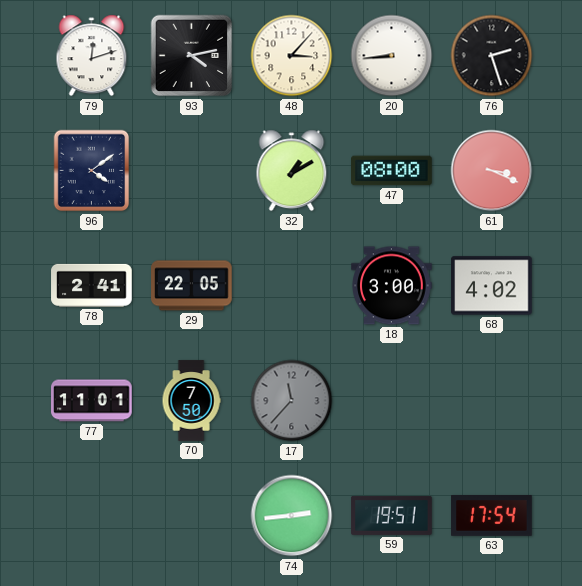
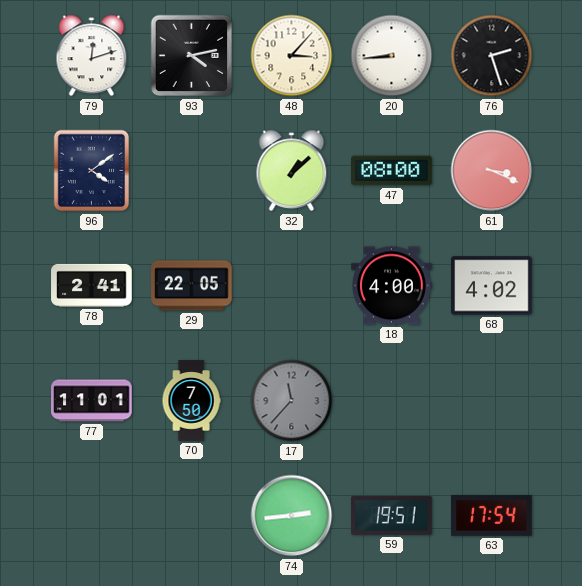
32: 1:10 -> 1:08
18: 3:00 -> 4:00
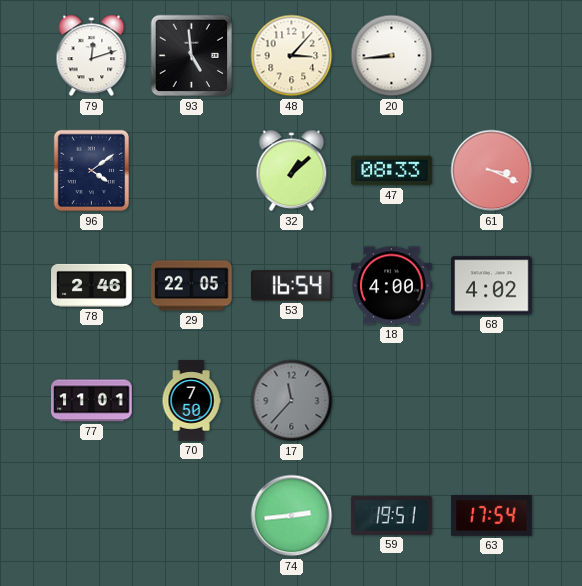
93: 4:13 -> 4:59
76: 2:27 -> none
47: 08:00 -> 08:33
78: 2:41 -> 2:46
53: none -> 16:54
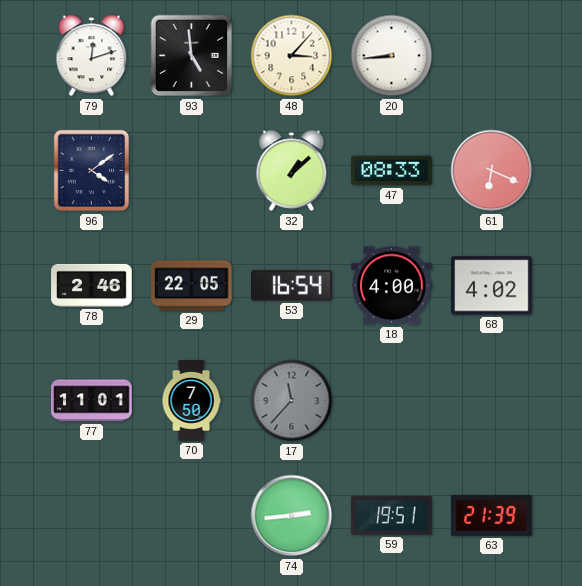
61: 3:19 -> 6:19
63: 17:54 -> 21:39
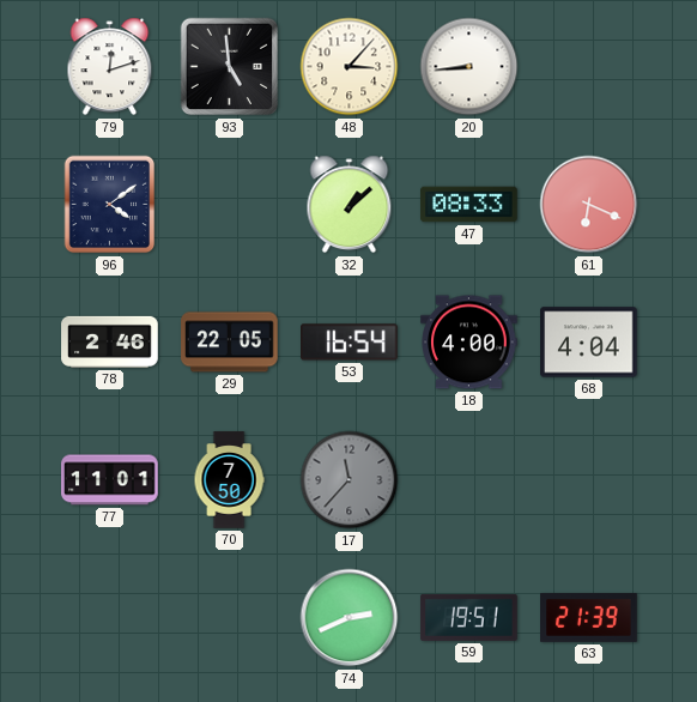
68: 4:02 -> 4:04
74: 2:44 -> 2:41
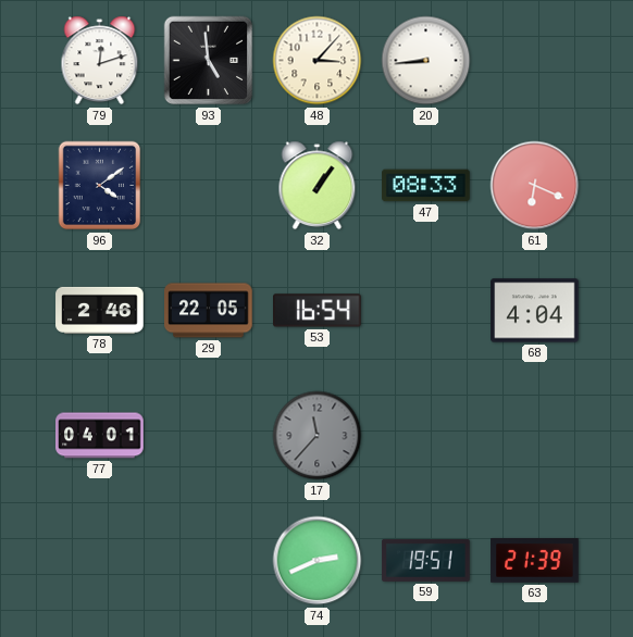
32: 1:08 -> 1:06
18: 4:00 -> none
77: 11:01 -> 04:01
70: 7:50 -> none
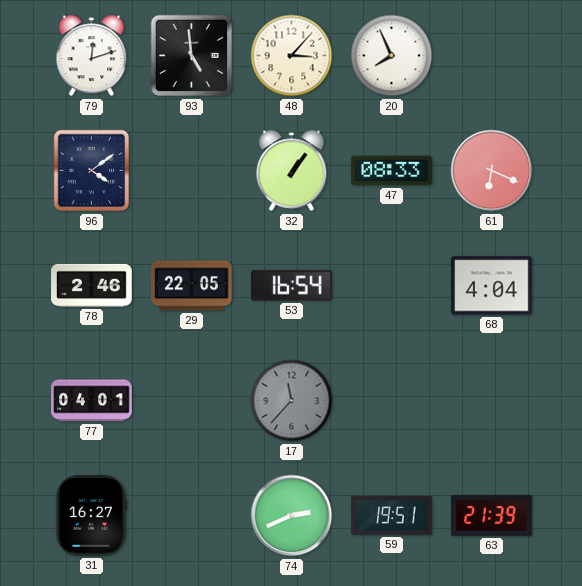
20: 8:44 -> 7:56
31: none -> 16:27
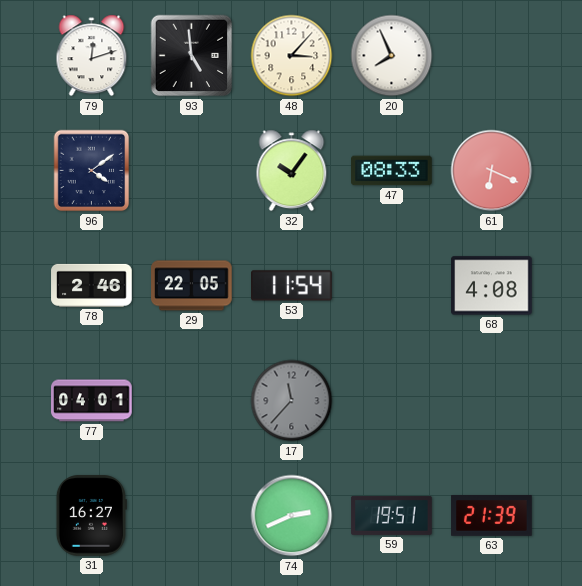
32: 1:06 -> 10:06
53: 16:54 -> 11:54
68: 4:04 -> 4:08
